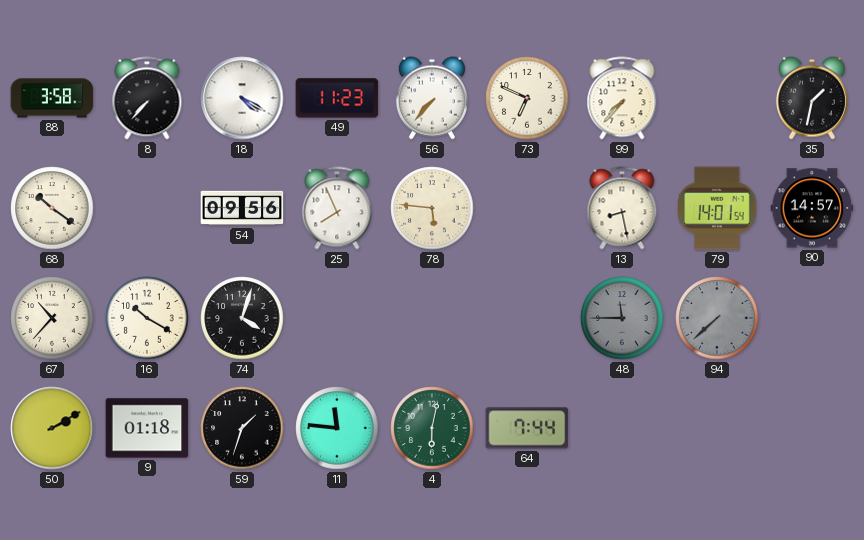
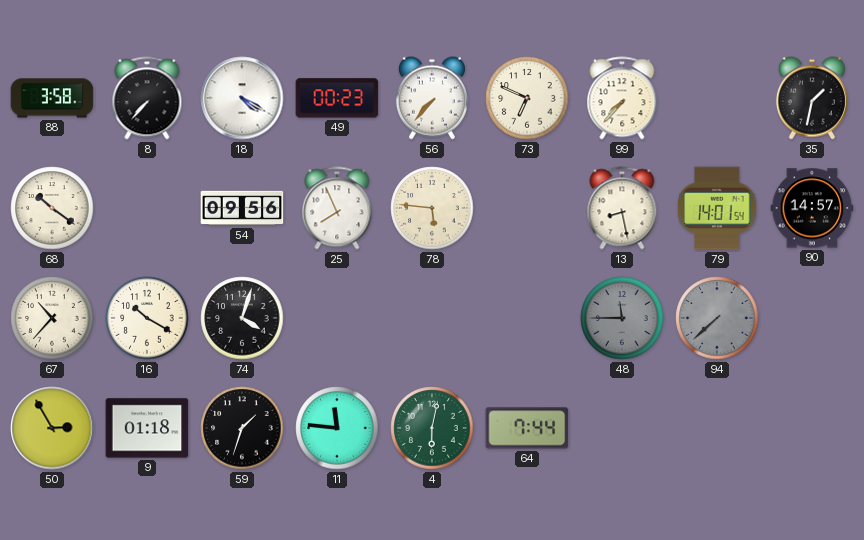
49: 11:23 -> 00:23
50: 2:10 -> 2:55
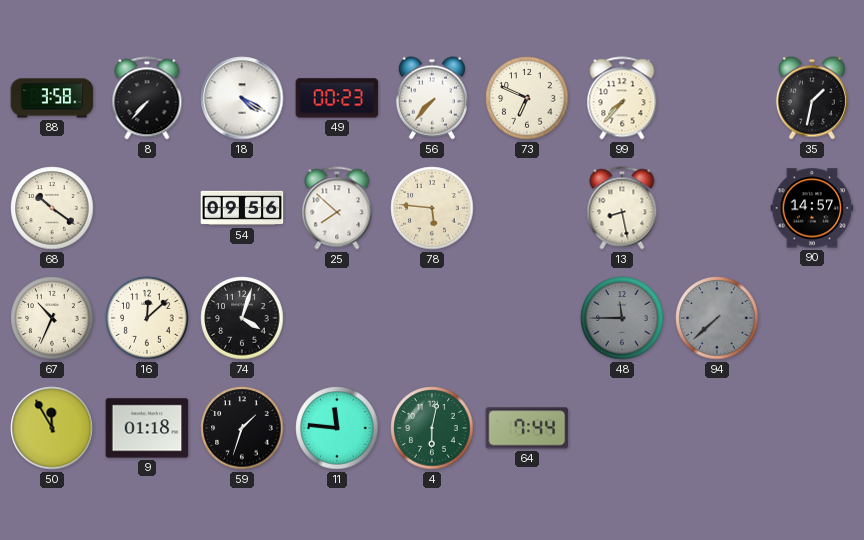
25: 7:56 -> 7:52
79: 14:01 -> none
67: 10:37 -> 10:34
16: 10:20 -> 12:08
50: 2:55 -> 11:55
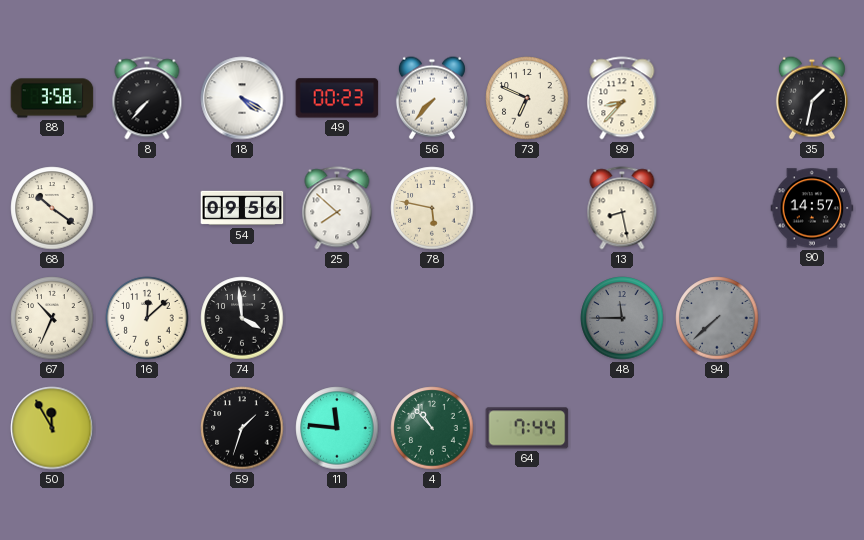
99: 7:37 -> 8:37
78: 5:46 -> 5:47
74: 4:03 -> 3:59
9: 01:18 -> none
4: 6:02 -> 10:53
